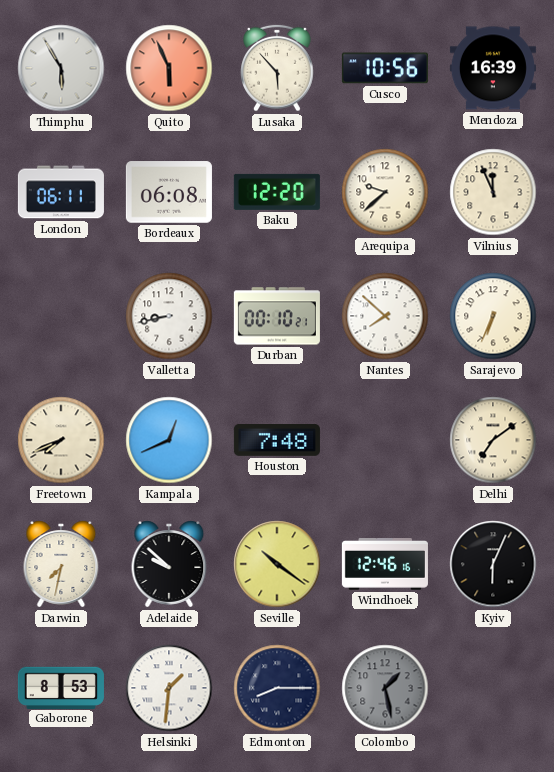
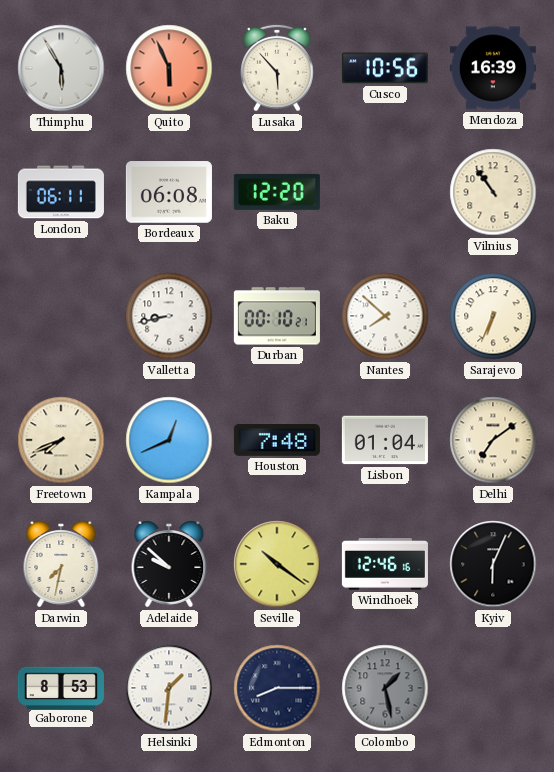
Arequipa: 9:38 -> none
Vilnius: 11:56 -> 10:54
Lisbon: none -> 01:04
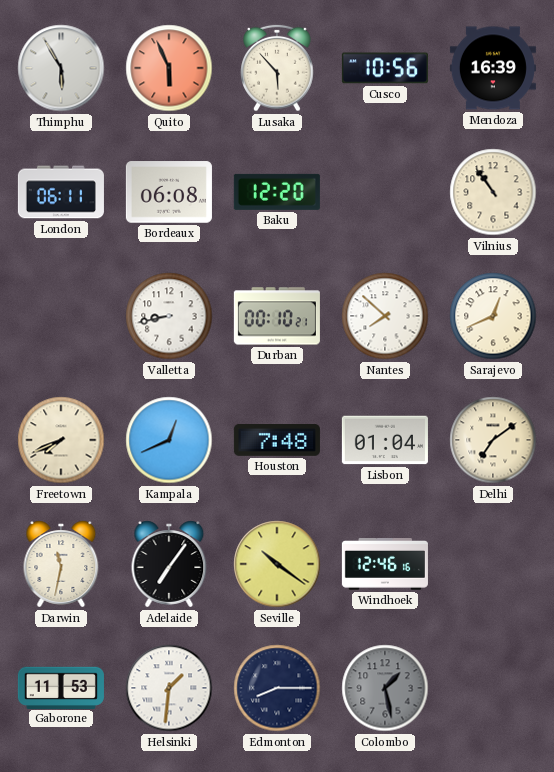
Sarajevo: 6:34 -> 12:41
Darwin: 7:32 -> 11:32
Adelaide: 9:52 -> 7:06
Kyiv: 6:04 -> none
Gaborone: 8:53 -> 11:53
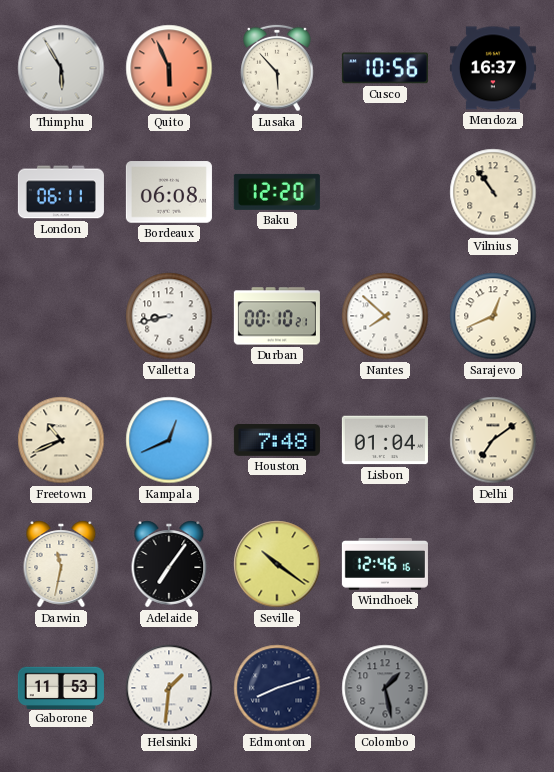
Mendoza: 16:39 -> 16:37
Freetown: 7:41 -> 10:41
Edmonton: 8:15 -> 8:12
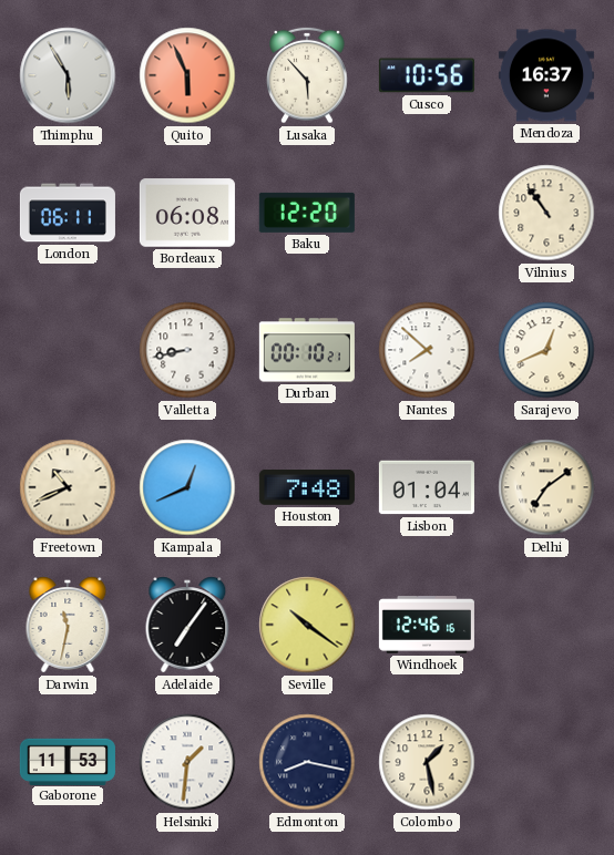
Edmonton: 8:12 -> 8:17
Colombo dial: grey -> cream
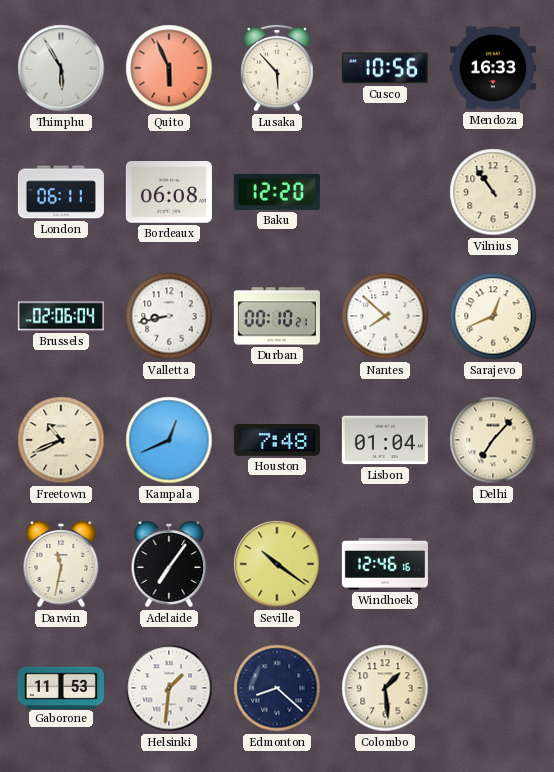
Mendoza: 16:37 -> 16:33
Brussels: none -> 02:06
Delhi: 7:09 -> 7:07
Edmonton: 8:17 -> 8:22
Colombo: 1:28 -> 1:29
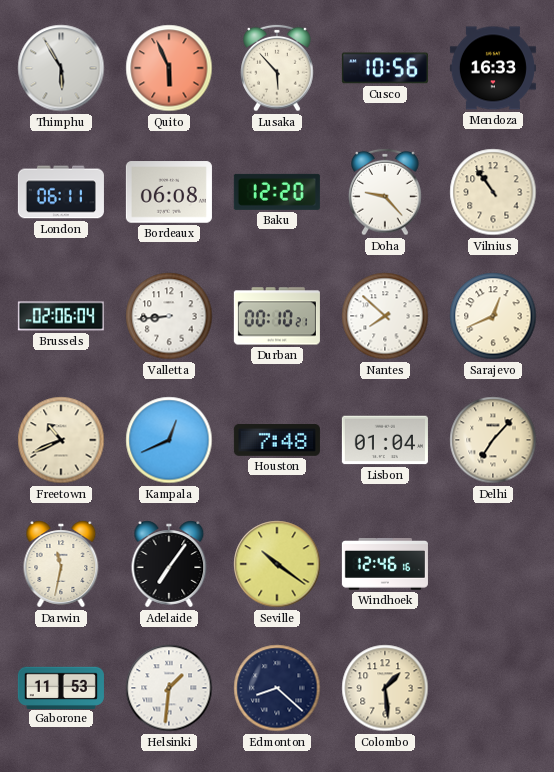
Doha: none -> 9:23
Valletta: 8:43 -> 8:44
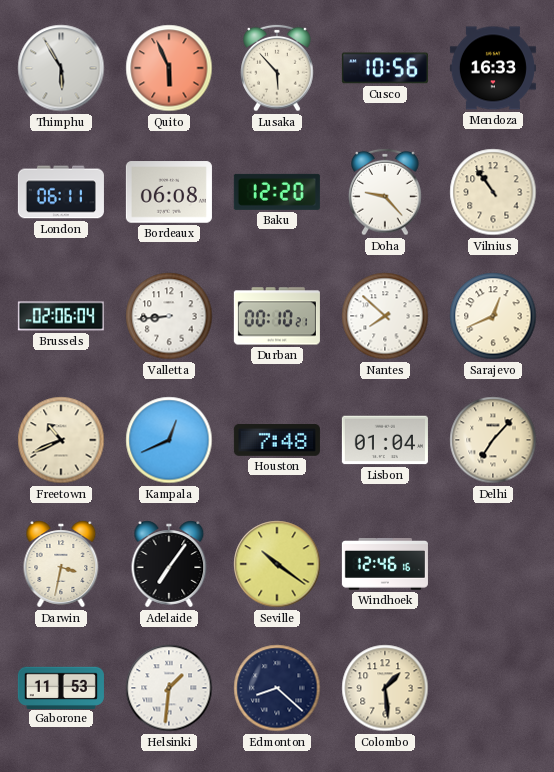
Darwin: 11:32 -> 3:32
